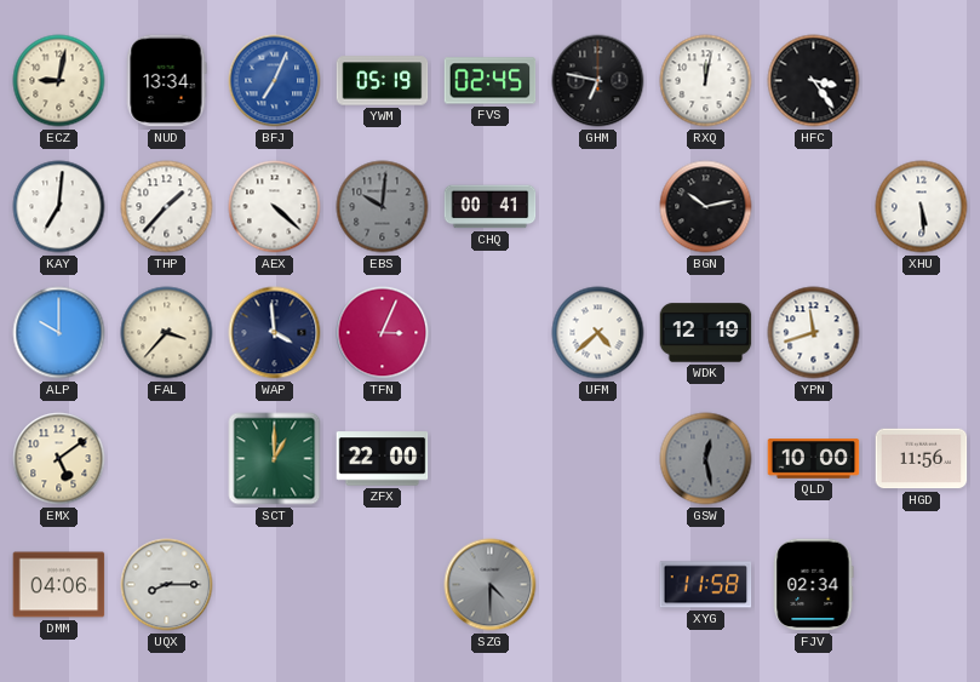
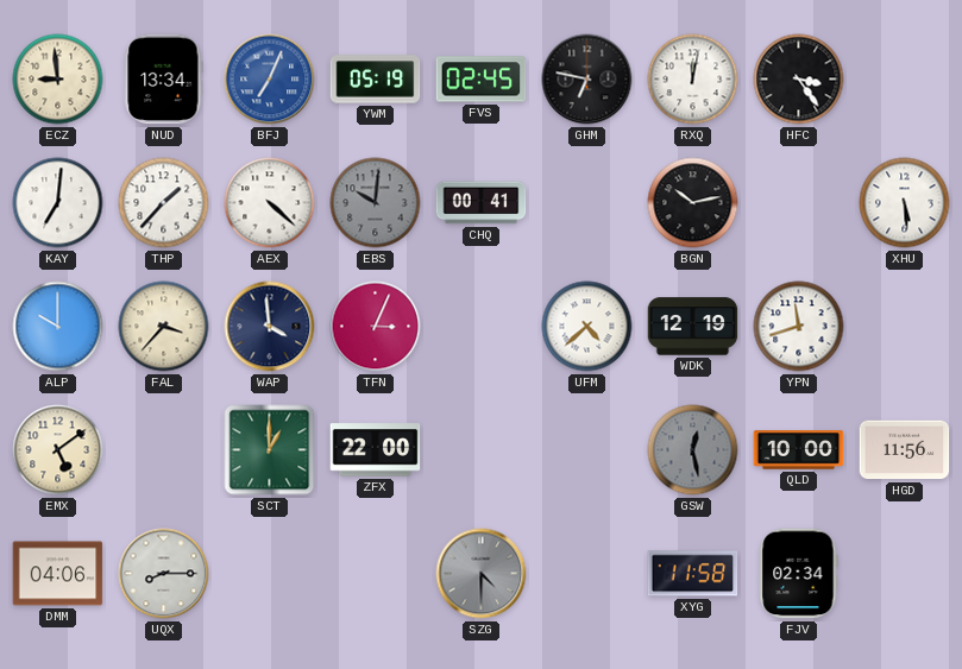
ECZ: 9:02 -> 8:59
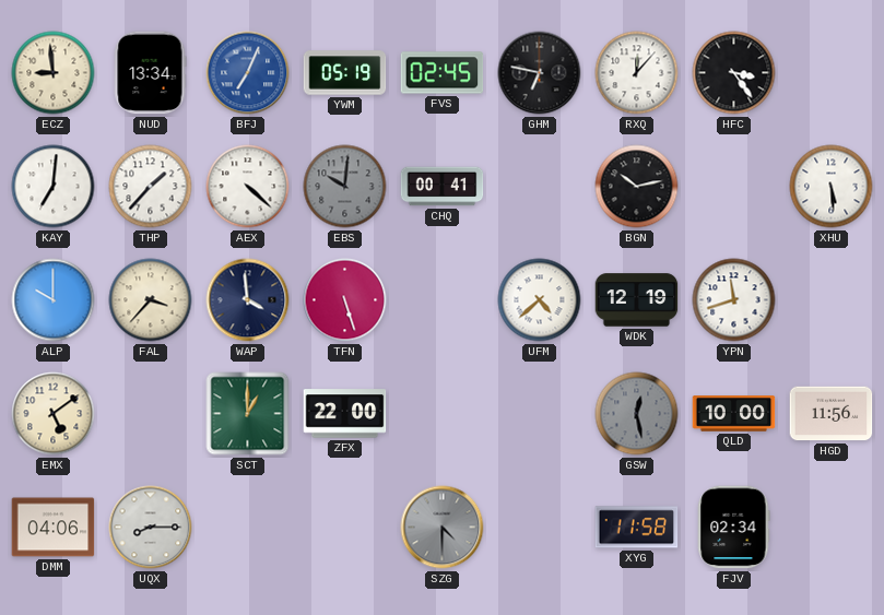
RXQ: 12:02 -> 12:07
TFN: 3:04 -> 5:27
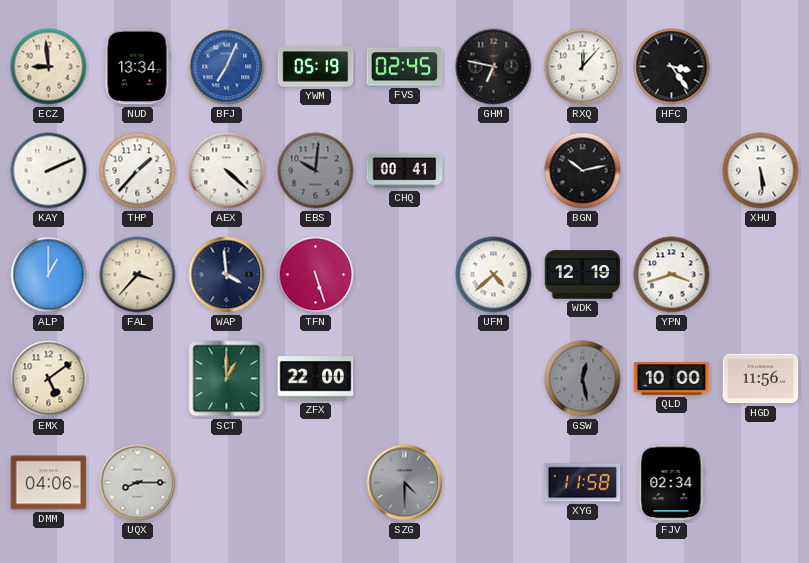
KAY: 7:01 -> 2:11
ALP: 10:00 -> 1:00
YPN: 11:42 -> 3:42
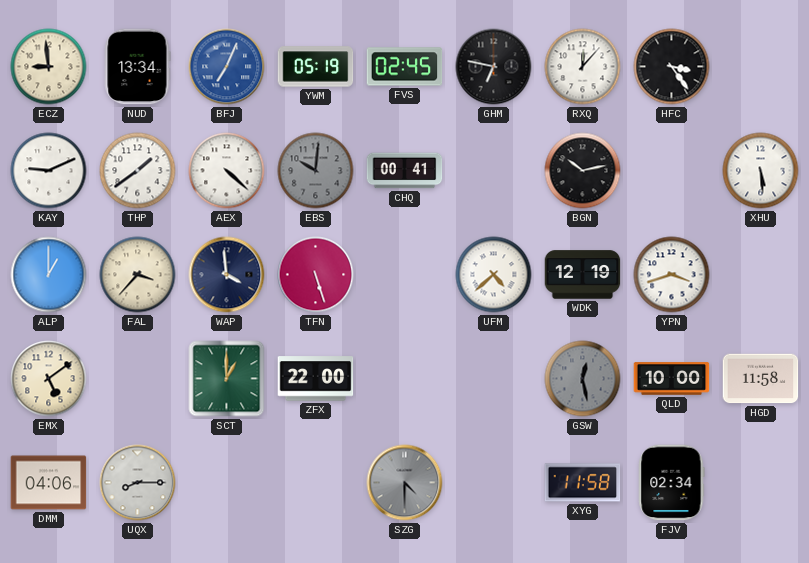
KAY: 2:11 -> 9:11
THP: 1:37 -> 1:39
HGD: 11:56 -> 11:58
